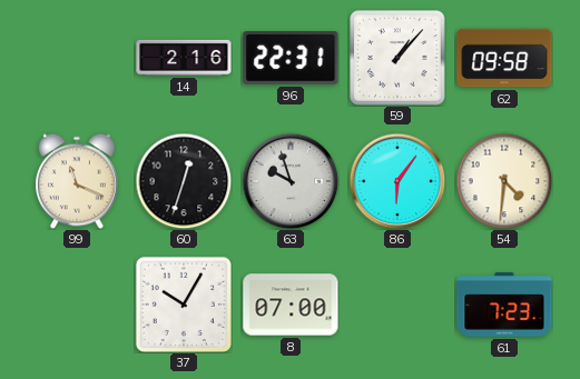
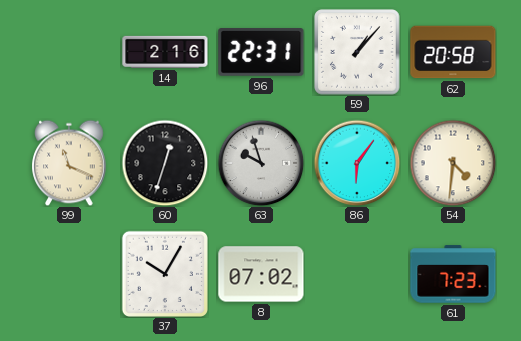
62: 09:58 -> 20:58
8: 07:00 -> 07:02
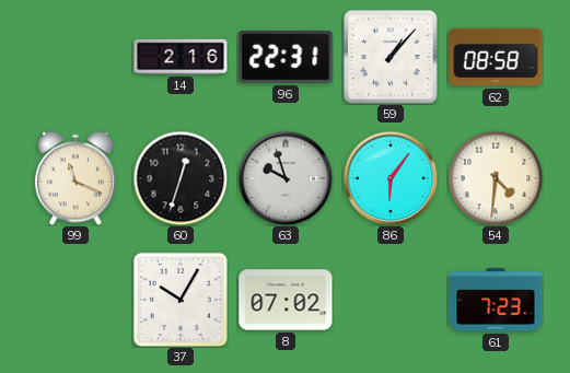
62: 20:58 -> 08:58
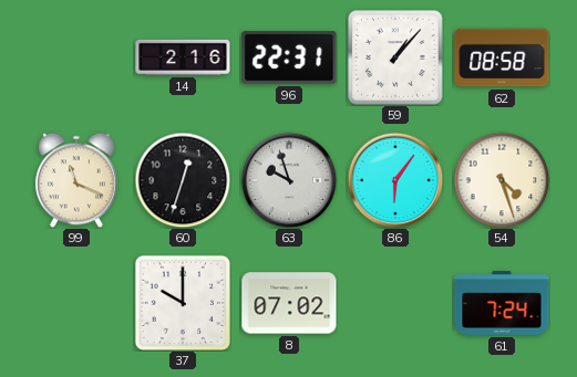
54: 4:31 -> 4:27
37: 10:05 -> 10:00
61: 7:23 -> 7:24
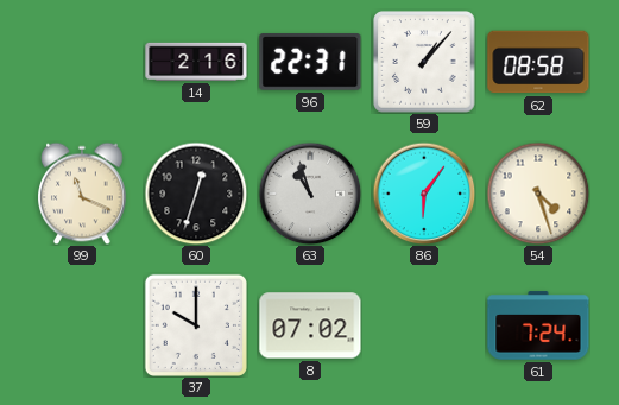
63: 9:57 -> 10:57
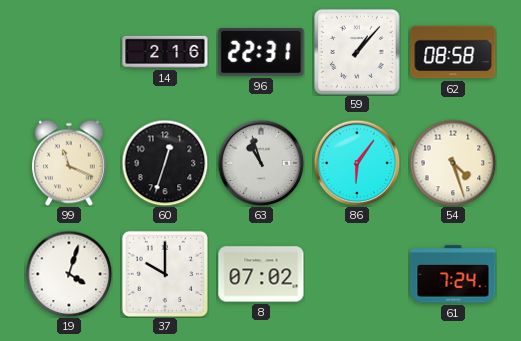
19: none -> 4:03
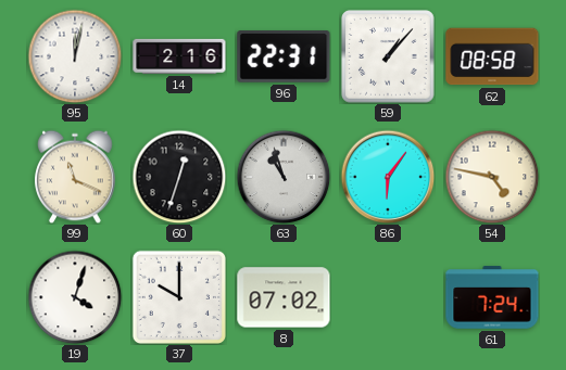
95: none -> 12:02
54: 4:27 -> 4:47
